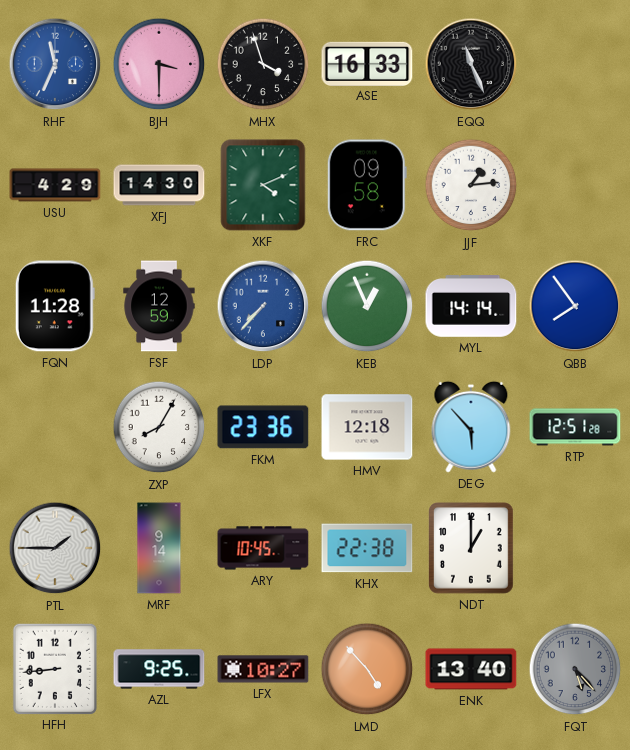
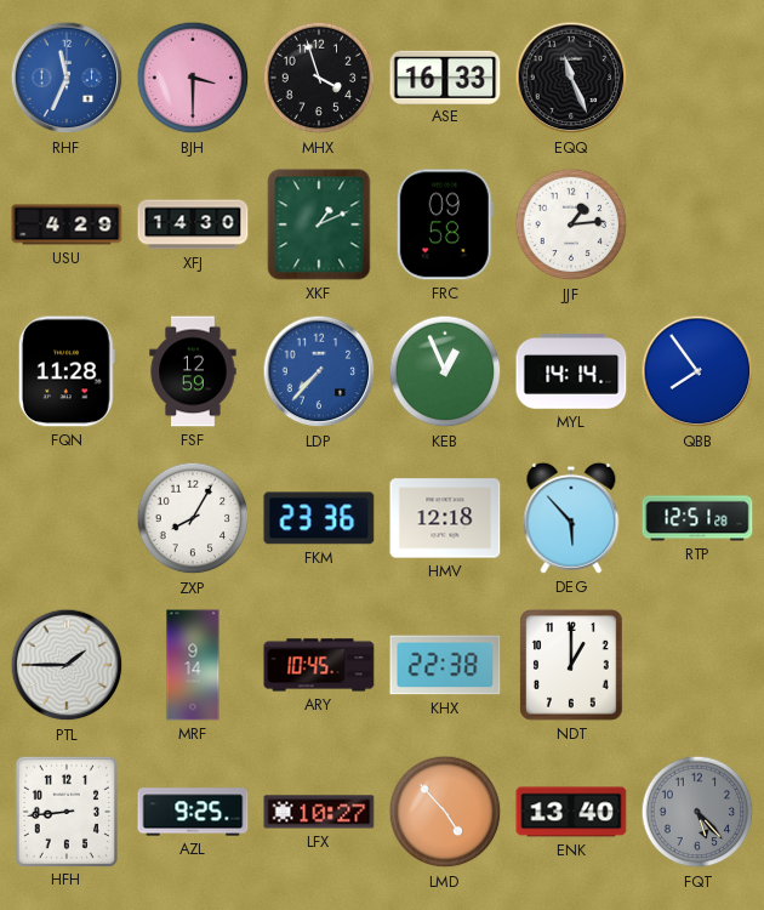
XKF: 4:11 -> 1:11
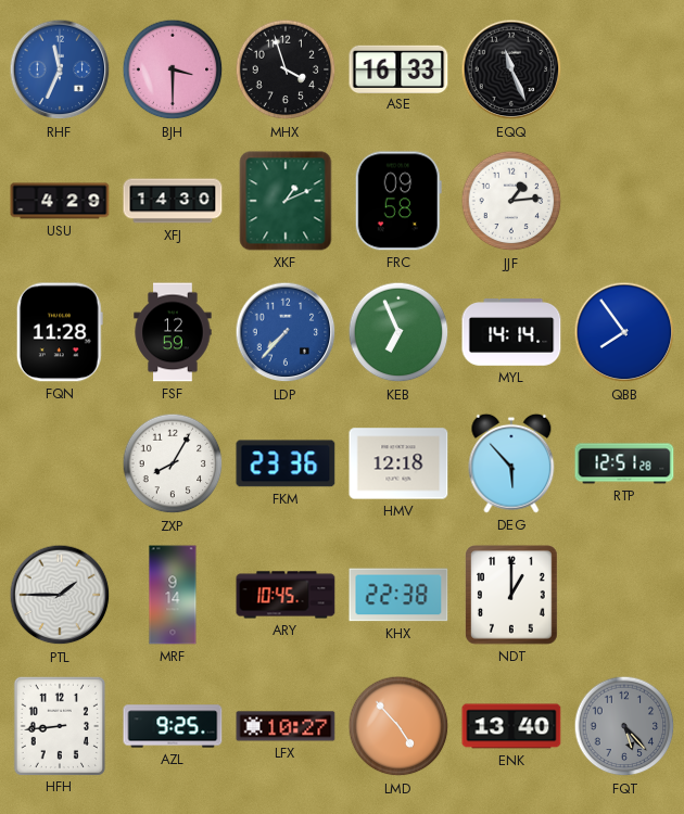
KEB: 12:56 -> 6:56
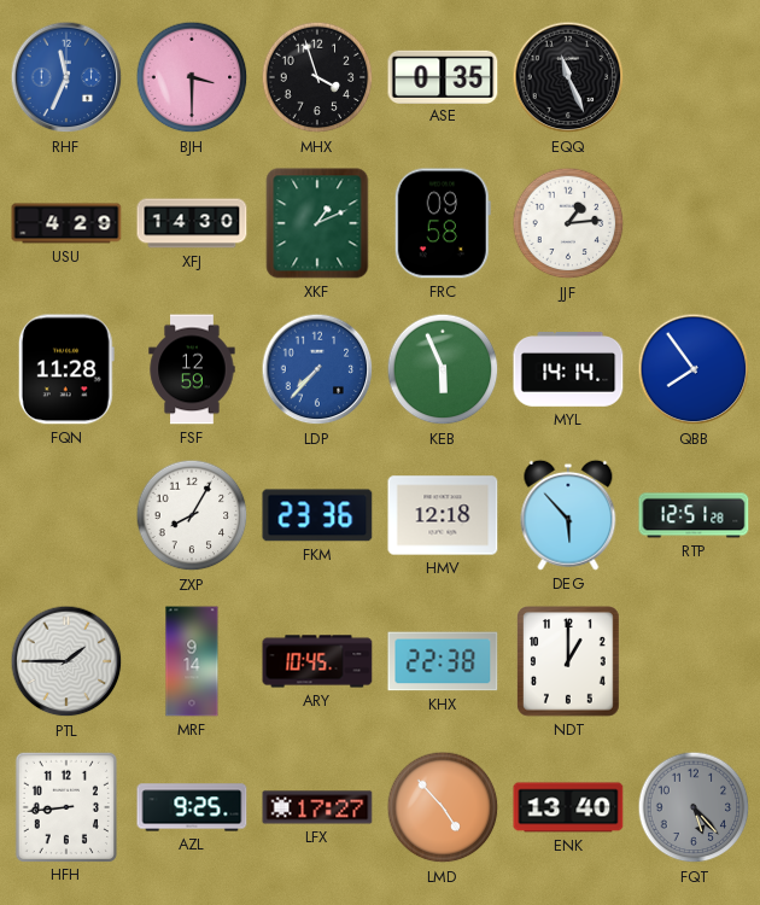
ASE: 16:33 -> 0:35
KEB: 6:56 -> 5:56
LFX: 10:27 -> 17:27
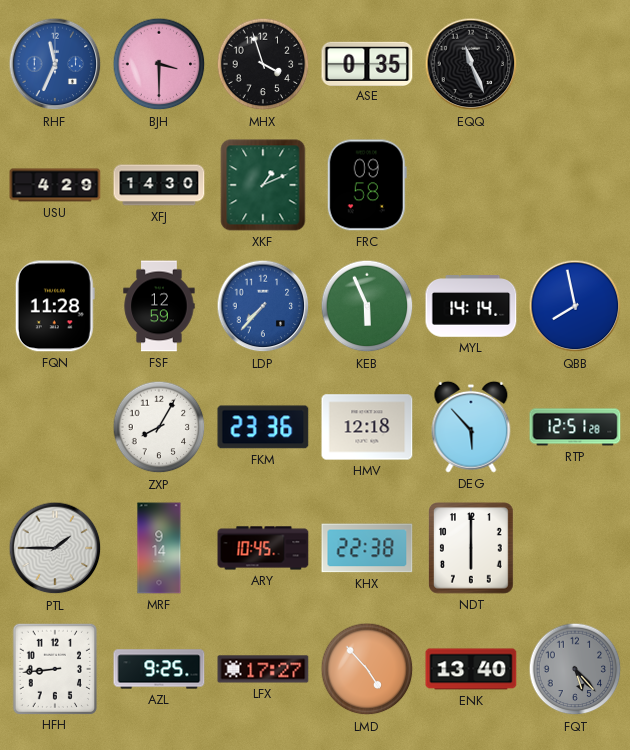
JJF: 1:14 -> none
QBB: 7:54 -> 7:58
NDT: 1:00 -> 6:00
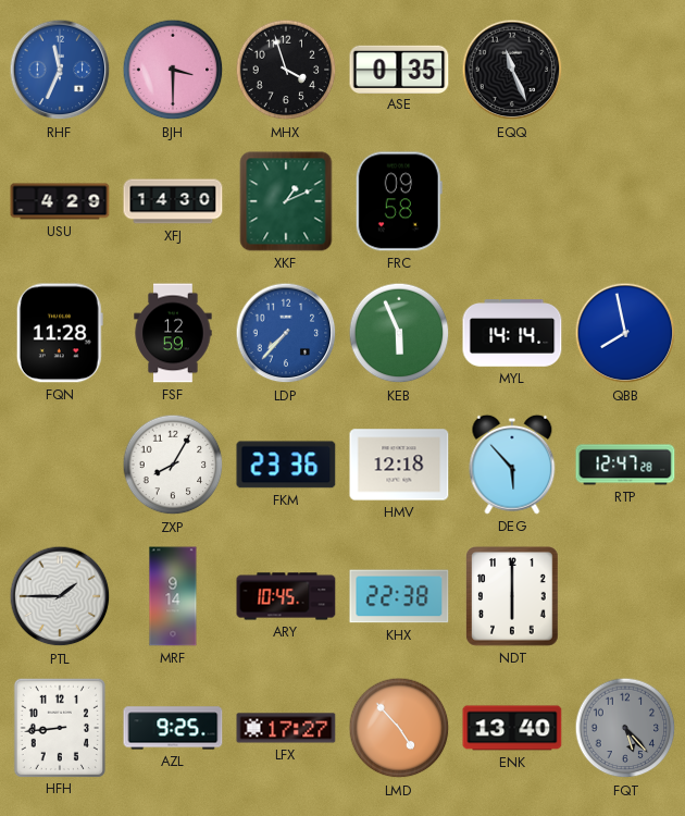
RTP: 12:51 -> 12:47
